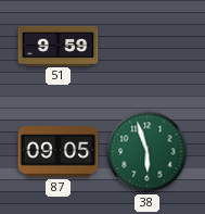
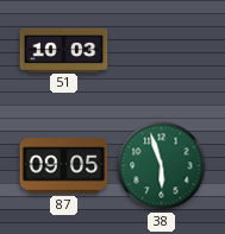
51: 9:59 -> 10:03
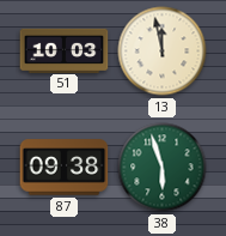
13: none -> 11:58
87: 09:05 -> 09:38
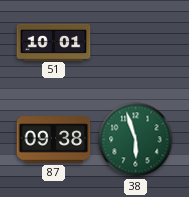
51: 10:03 -> 10:01
13: 11:58 -> none
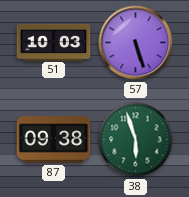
51: 10:01 -> 10:03
57: none -> 5:27
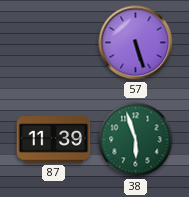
51: 10:03 -> none
87: 09:38 -> 11:39
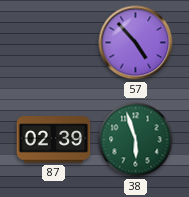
57: 5:27 -> 4:53
87: 11:39 -> 02:39
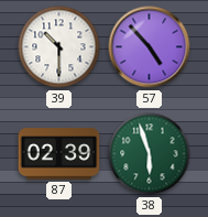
39: none -> 10:30
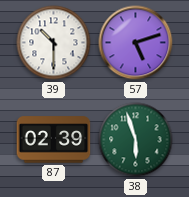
57: 4:53 -> 5:12
